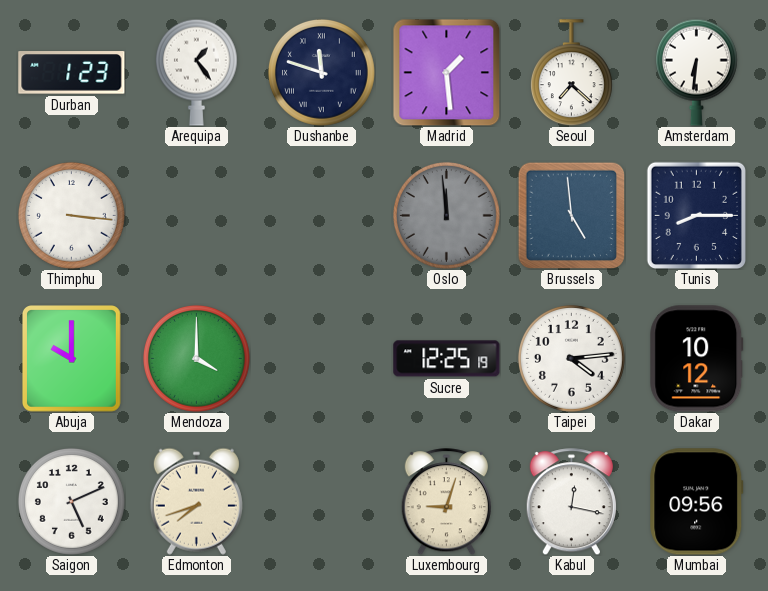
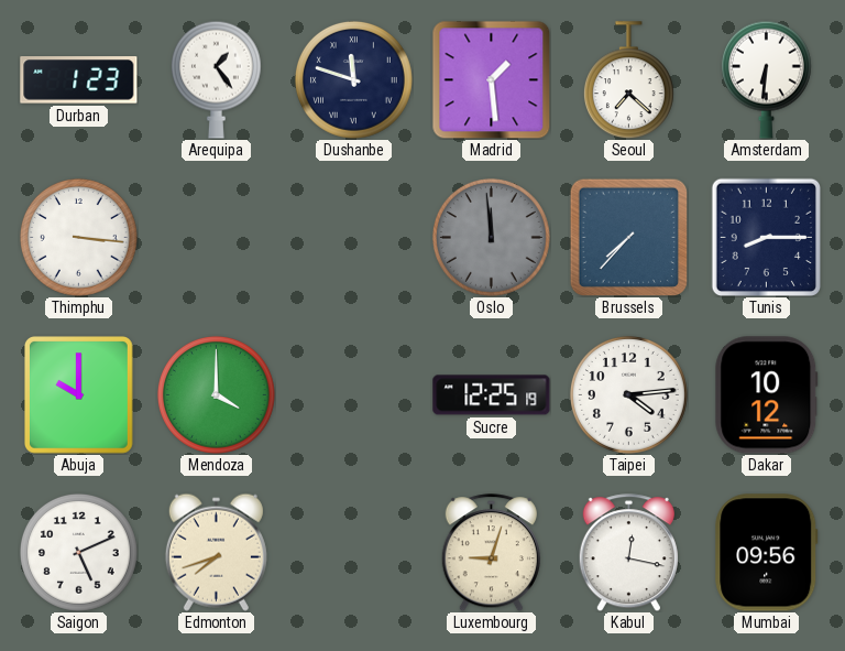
Brussels: 4:59 -> 7:37
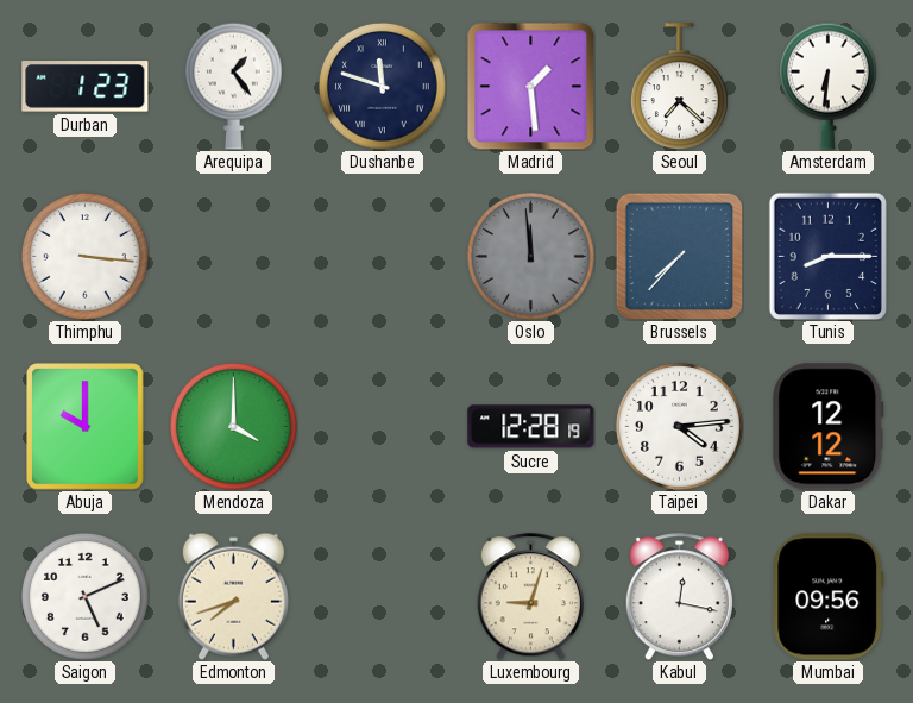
Sucre: 12:25 -> 12:28
Dakar: 10:12 -> 12:12
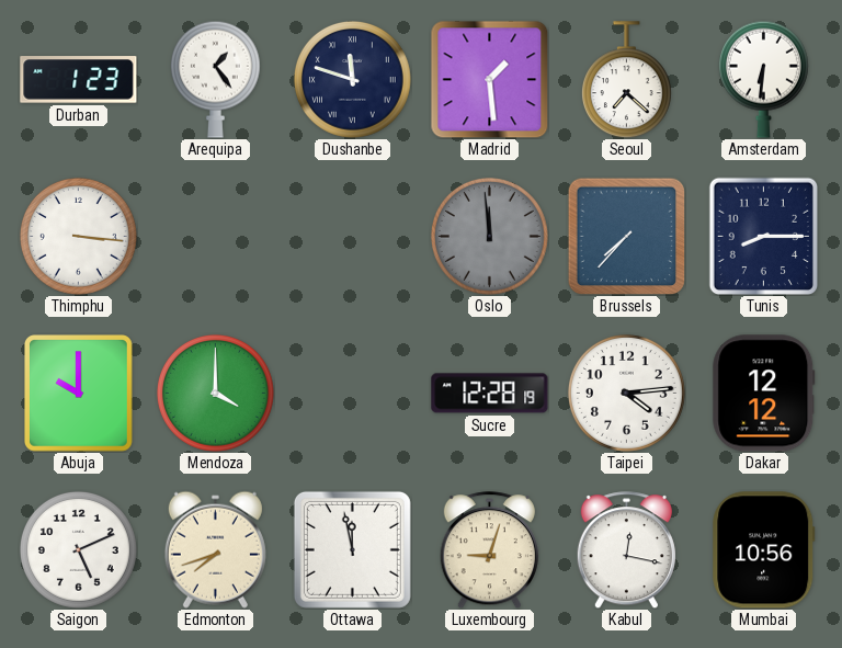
Ottawa: none -> 11:58
Mumbai: 09:56 -> 10:56
